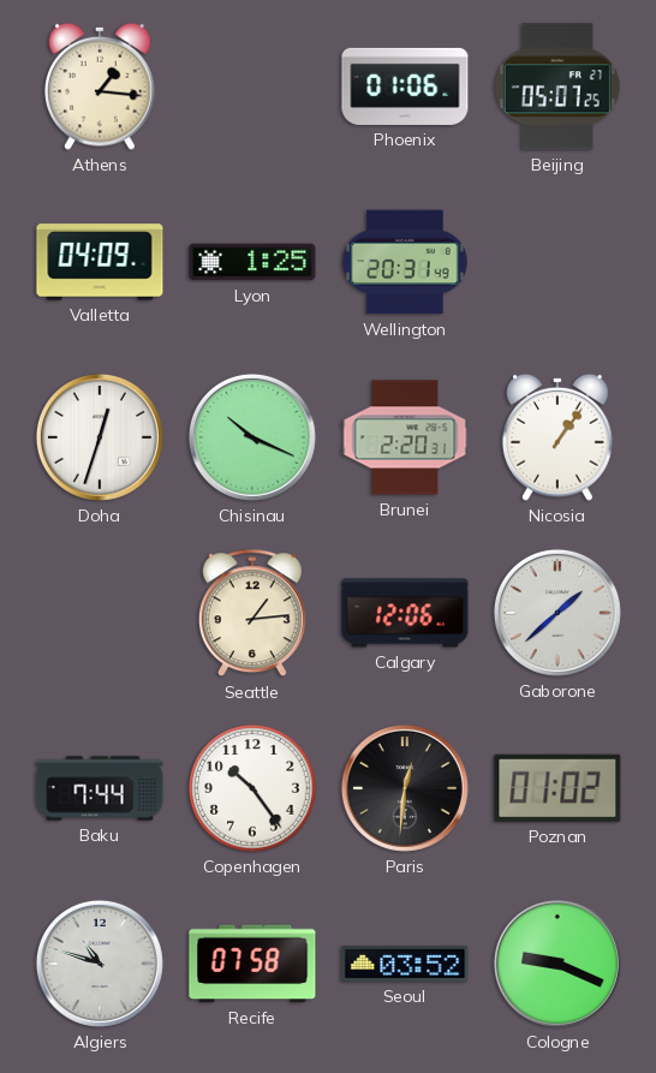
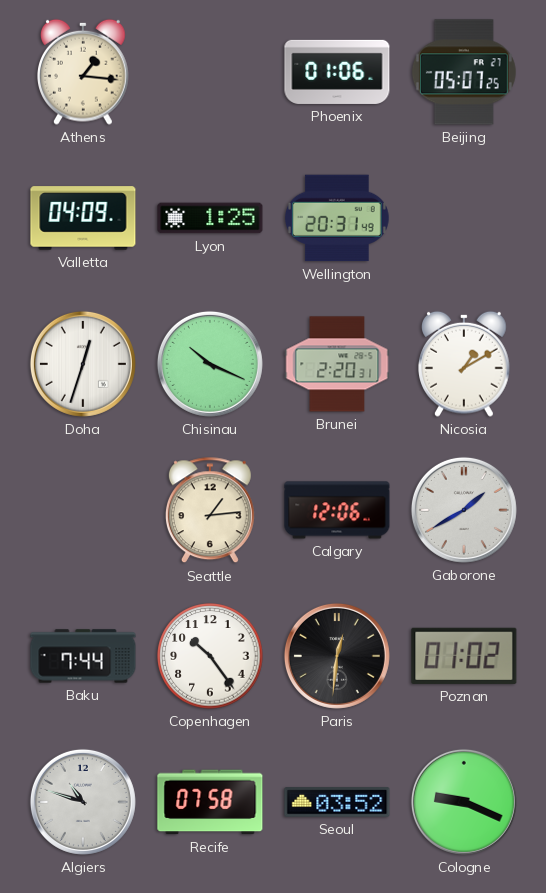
Nicosia: 1:06 -> 1:10
Gaborone: 1:38 -> 1:40
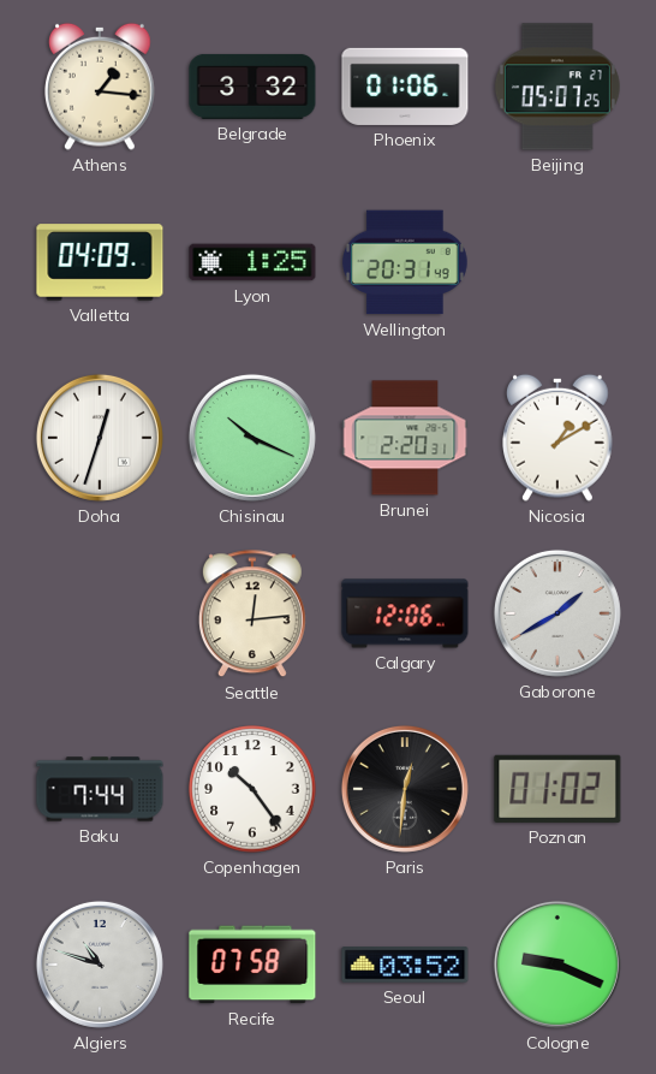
Belgrade: none -> 3:32
Seattle: 1:14 -> 12:14
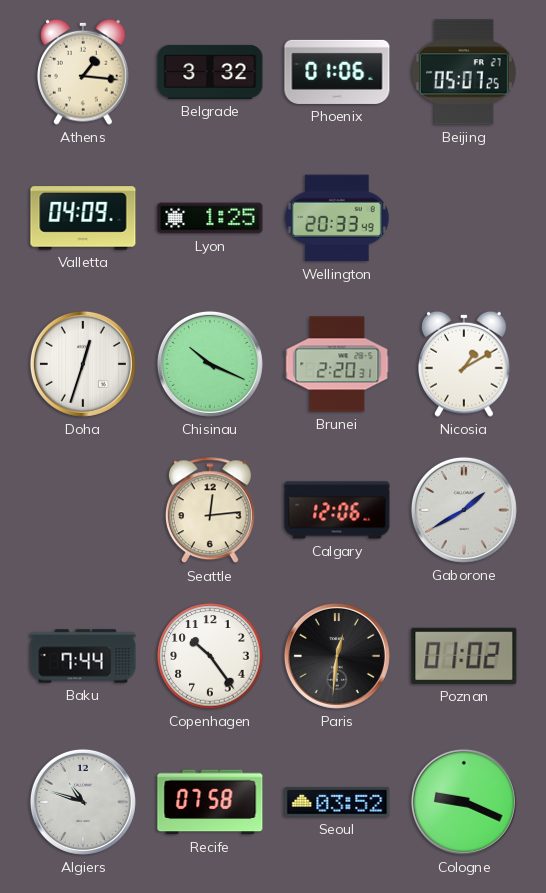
Wellington: 20:31 -> 20:33
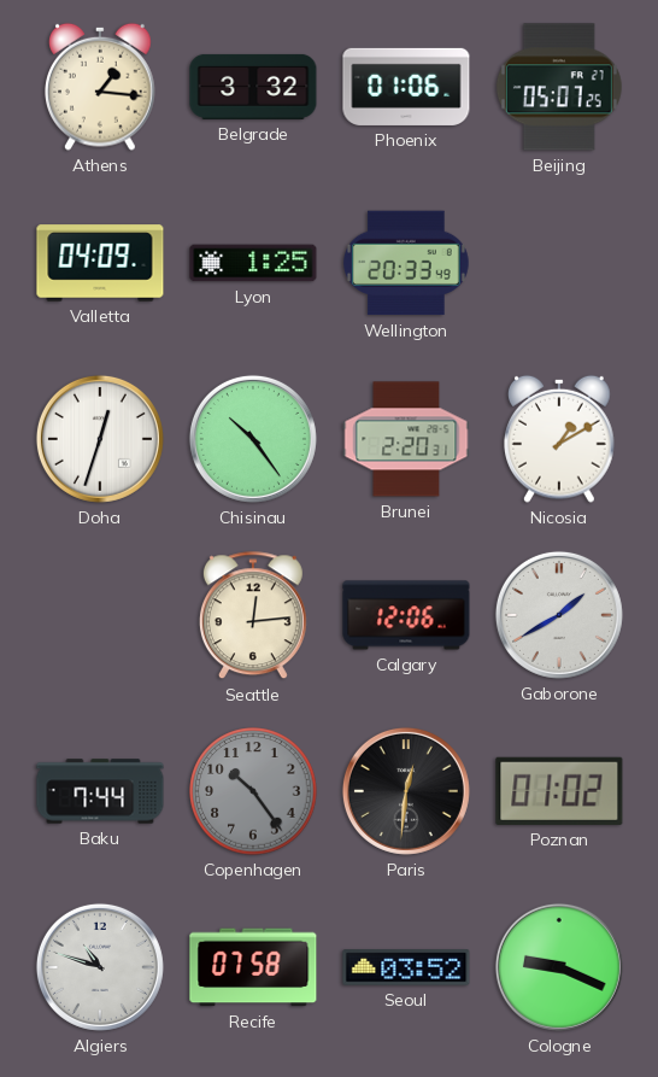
Chisinau: 10:19 -> 10:24
Copenhagen dial: white -> grey
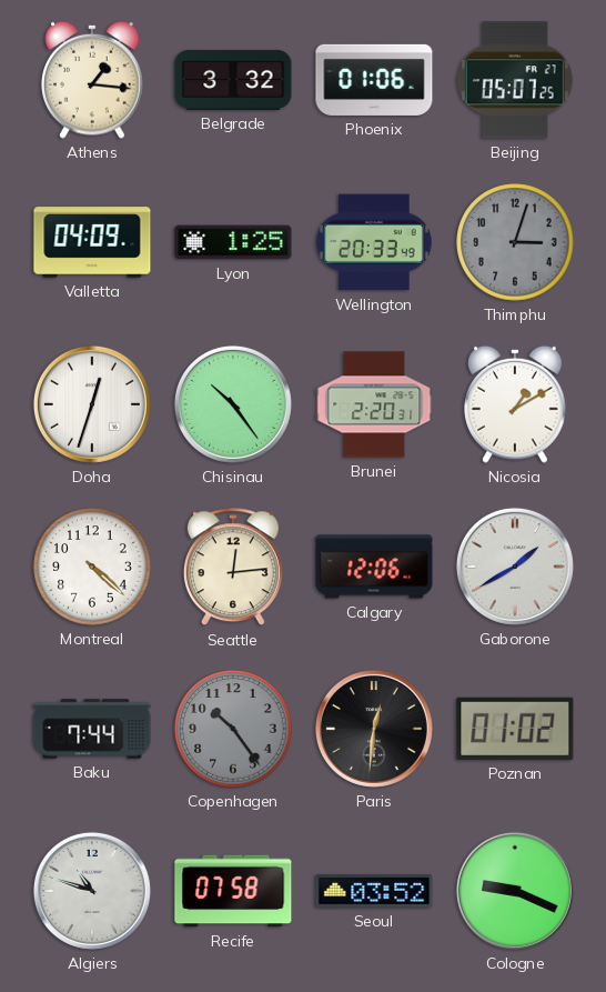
Thimphu: none -> 3:03
Montreal: none -> 4:22
